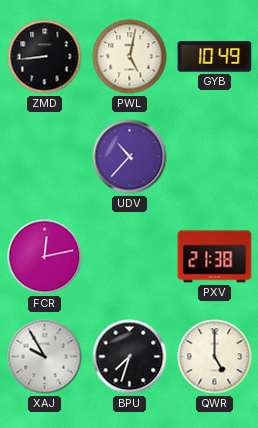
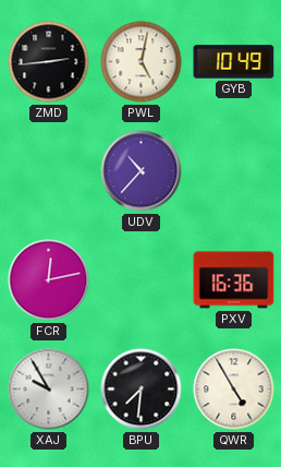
ZMD: 8:44 -> 2:44
PXV: 21:38 -> 16:36
BPU: 7:33 -> 7:31
QWR: 5:00 -> 4:55
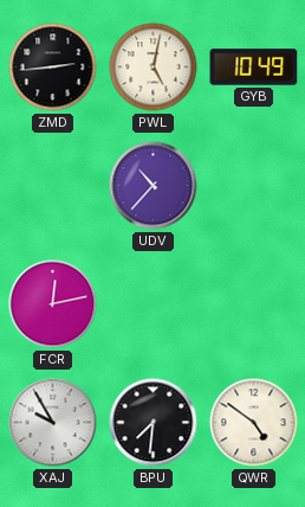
PXV: 16:36 -> none
QWR: 4:55 -> 4:51
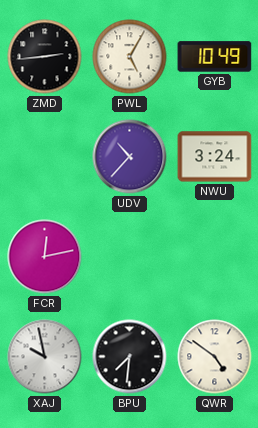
PWL: 5:02 -> 5:05
NWU: none -> 3:24
XAJ: 9:55 -> 9:58
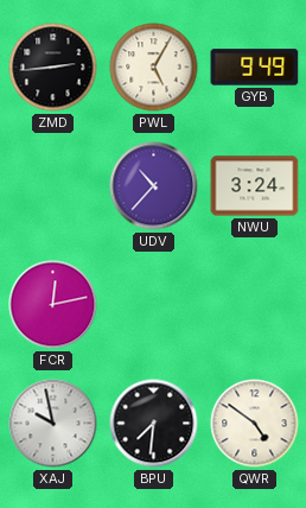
GYB: 10:49 -> 9:49
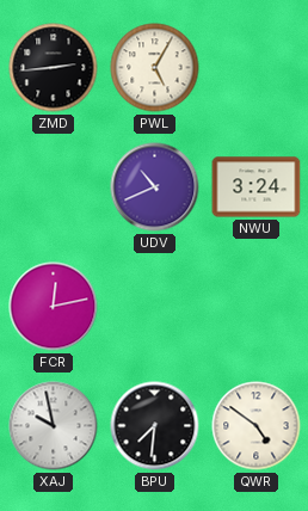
GYB: 9:49 -> none
UDV: 10:37 -> 10:41
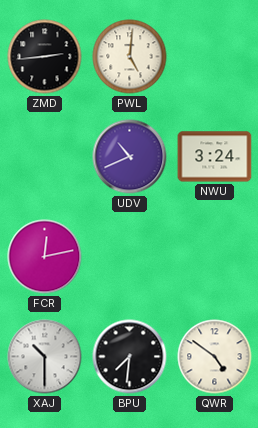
PWL: 5:05 -> 5:01
XAJ: 9:58 -> 10:30
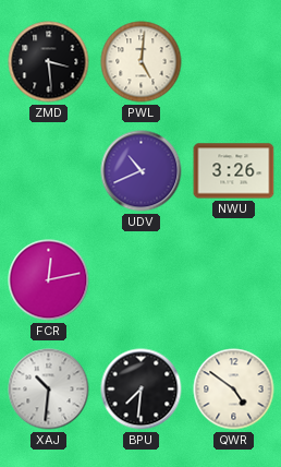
ZMD: 2:44 -> 3:29
NWU: 3:24 -> 3:26
XAJ: 10:30 -> 10:31
